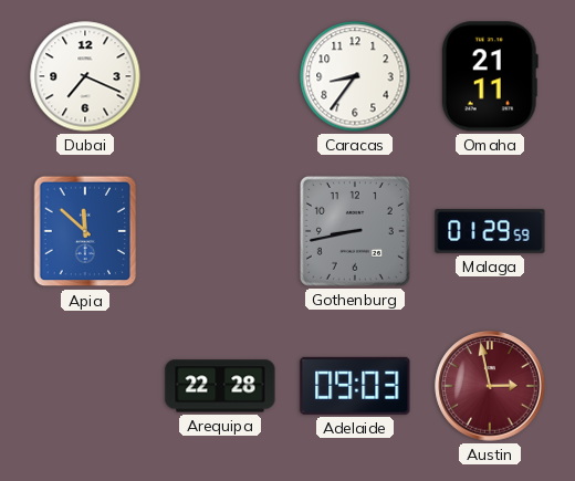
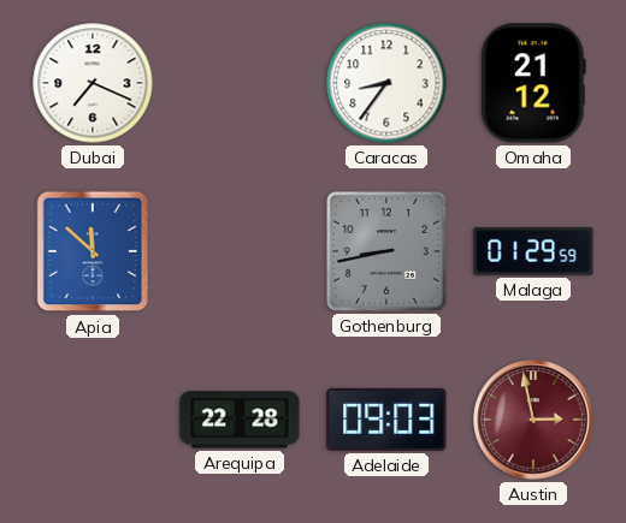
Omaha: 21:11 -> 21:12
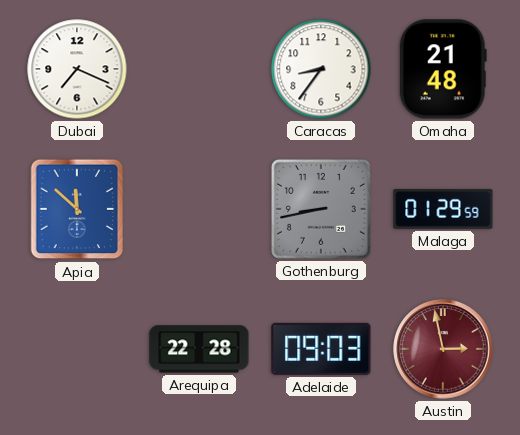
Omaha: 21:12 -> 21:48
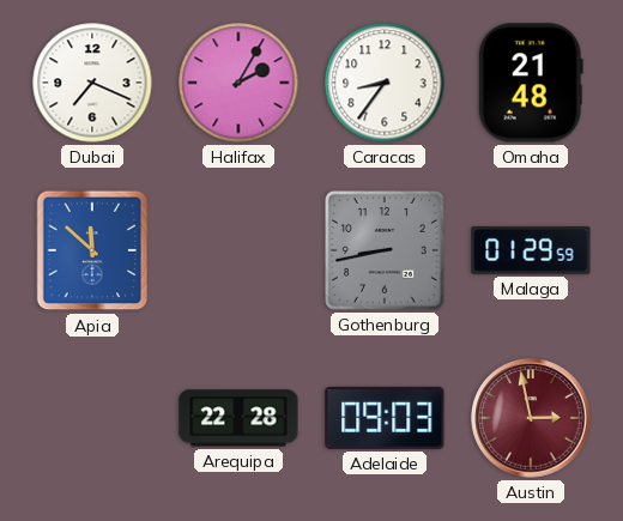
Halifax: none -> 2:05
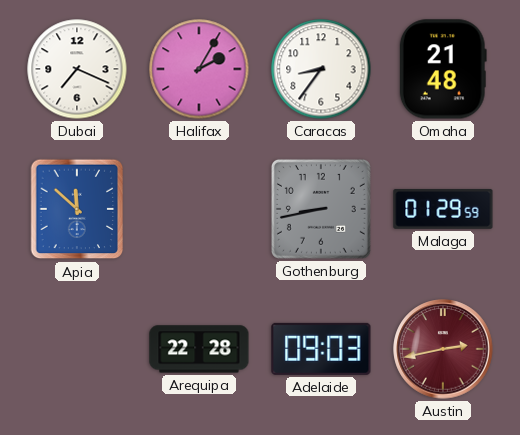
Austin: 2:58 -> 2:43
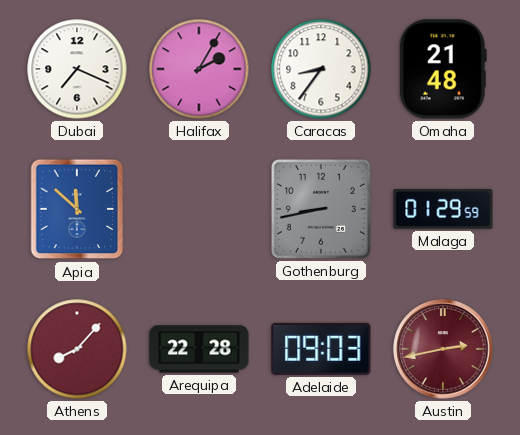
Athens: none -> 8:07
